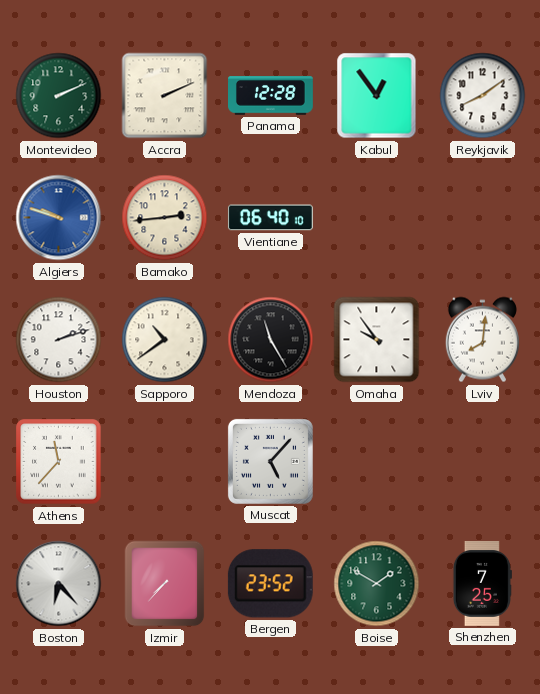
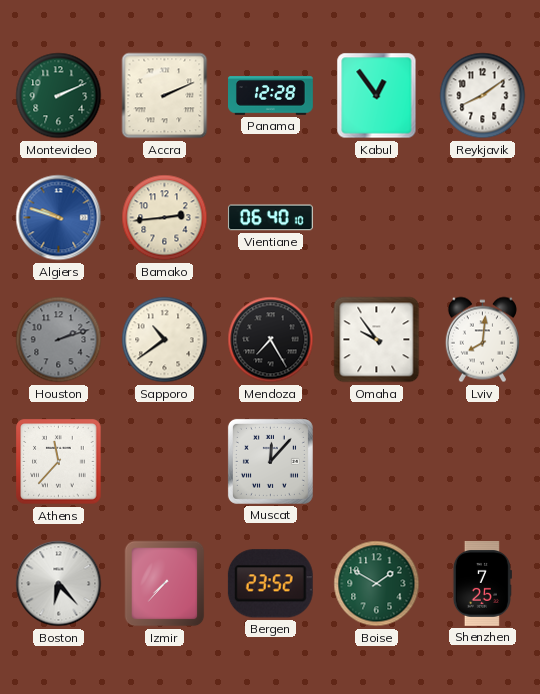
Houston dial: white -> grey
Mendoza: 11:25 -> 7:25
Muscat: 5:07 -> 12:07
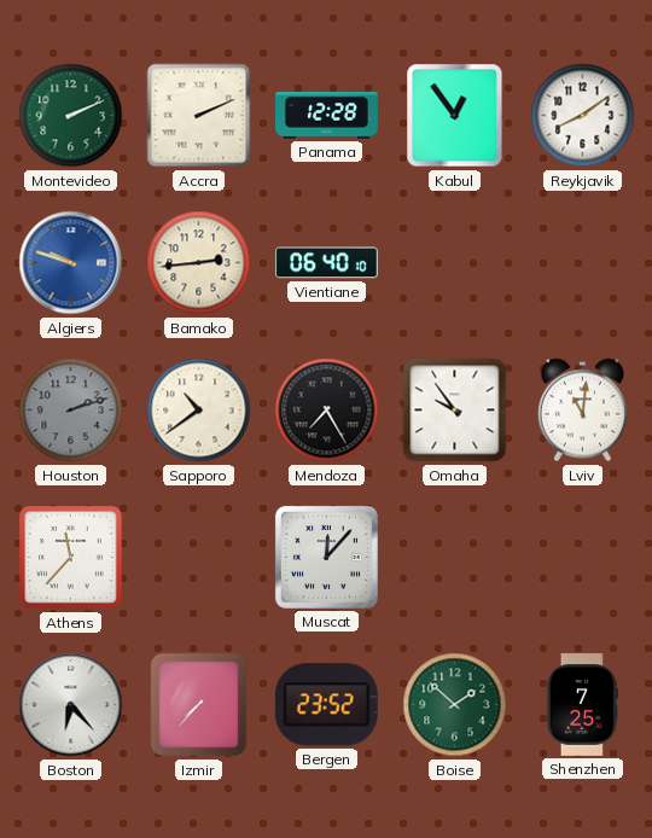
Lviv: 8:01 -> 11:01
Boise: 1:50 -> 1:52
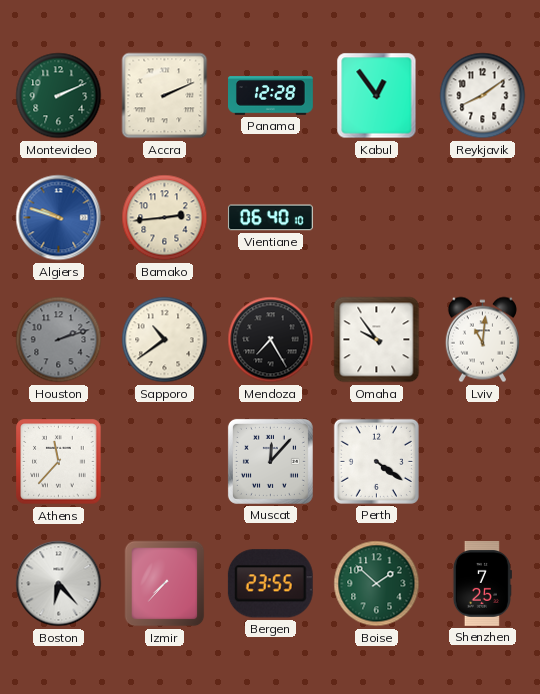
Perth: none -> 4:21
Bergen: 23:52 -> 23:55
